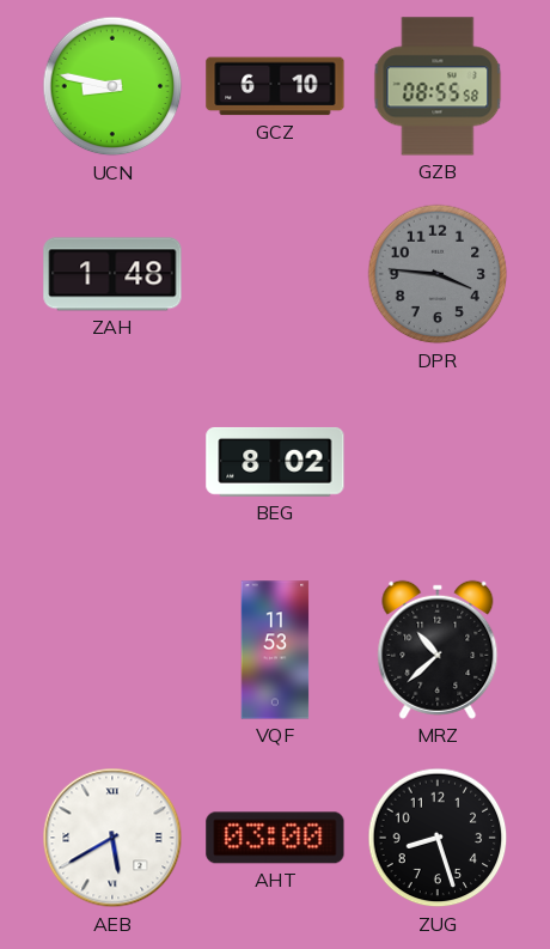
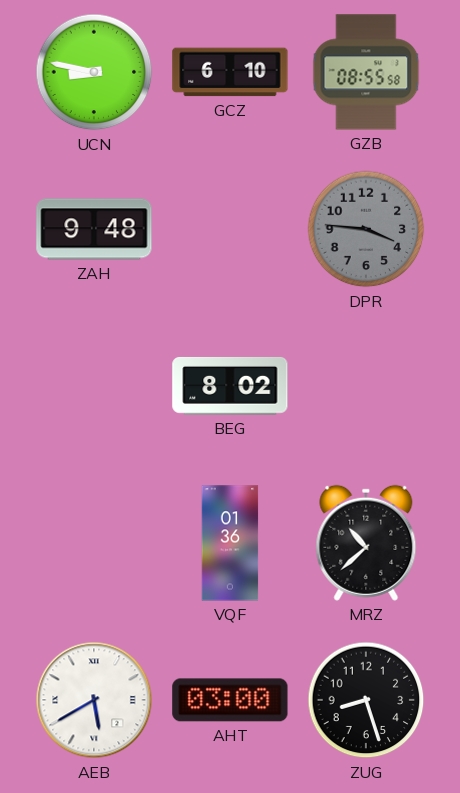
ZAH: 1:48 -> 9:48
VQF: 11:53 -> 01:36
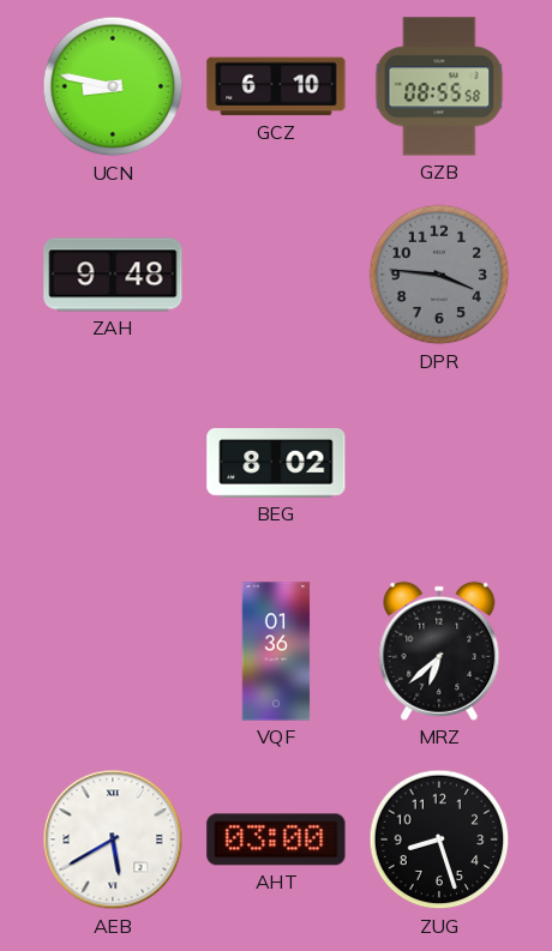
MRZ: 10:38 -> 6:38
